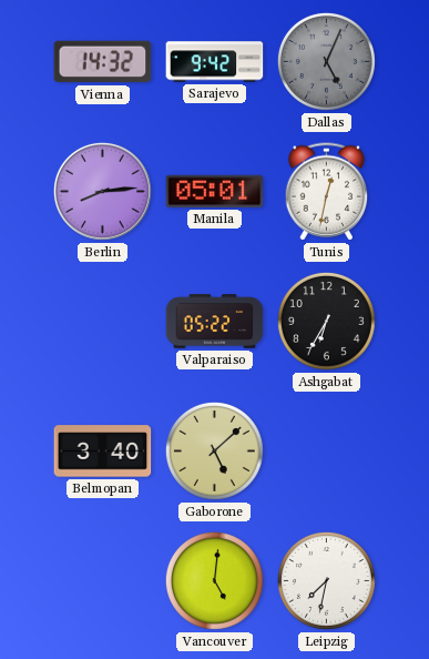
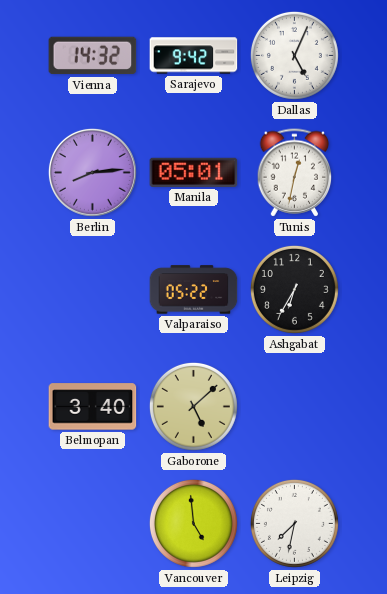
Dallas dial: grey -> white
Vancouver: 5:01 -> 4:59
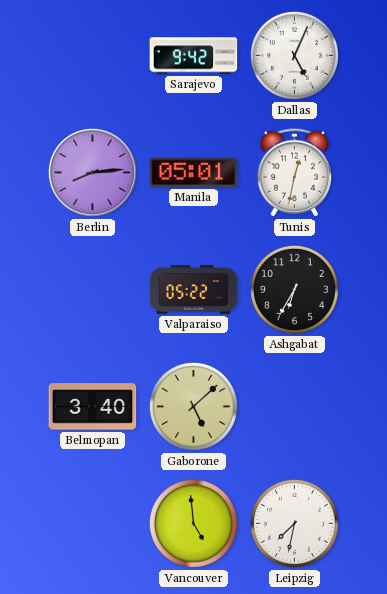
Vienna: 14:32 -> none
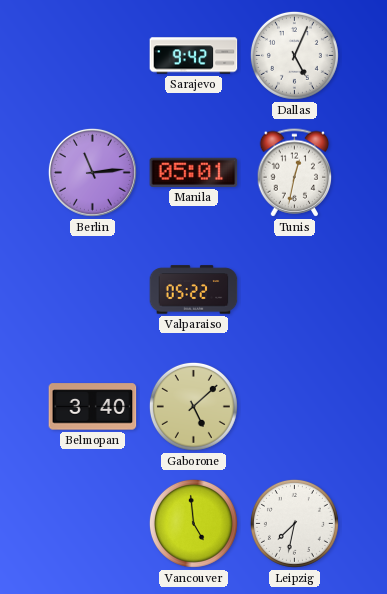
Berlin: 8:14 -> 11:14
Ashgabat: 6:35 -> none
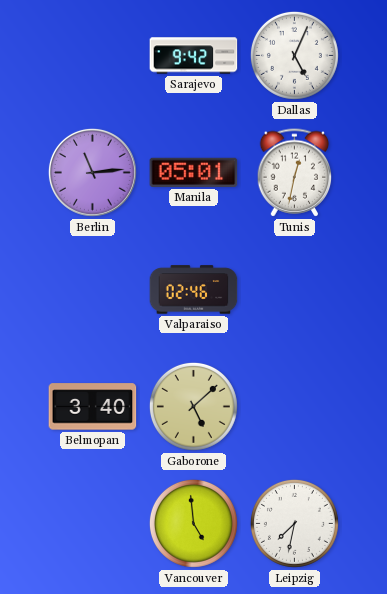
Valparaiso: 05:22 -> 02:46
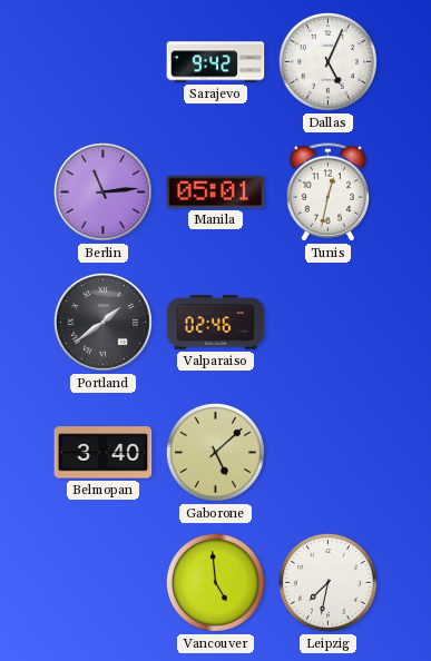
Portland: none -> 1:39
